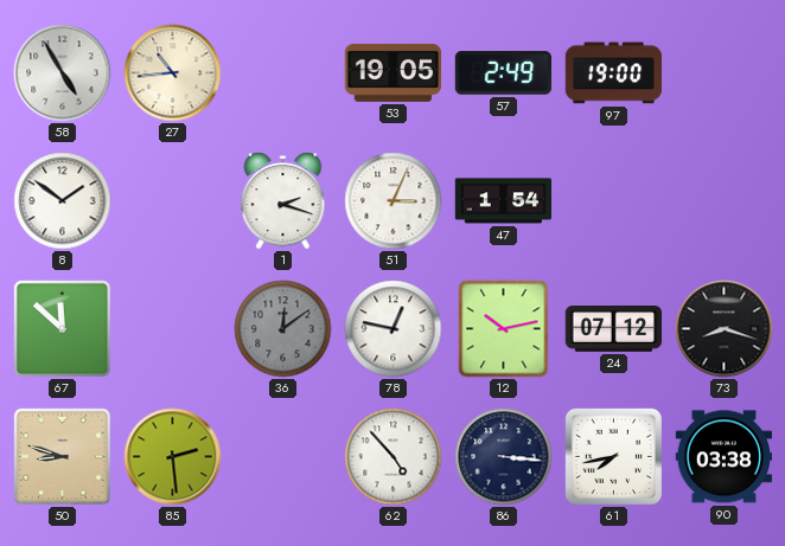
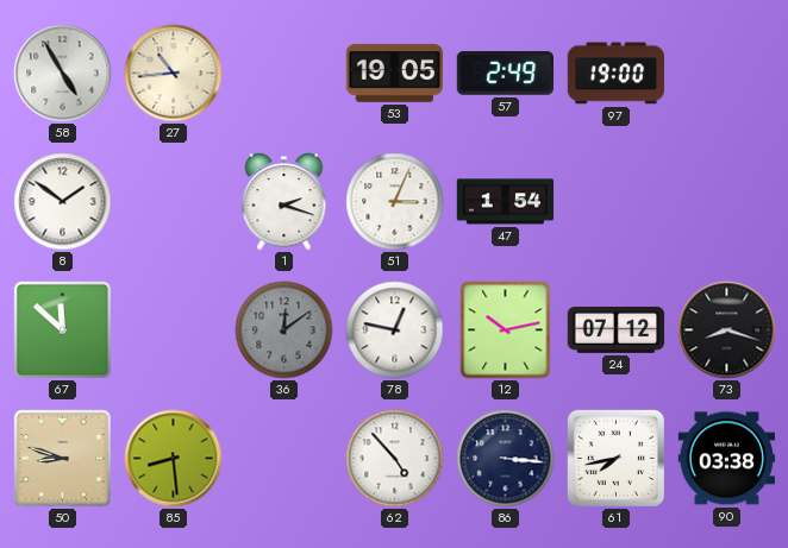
85: 2:29 -> 8:29
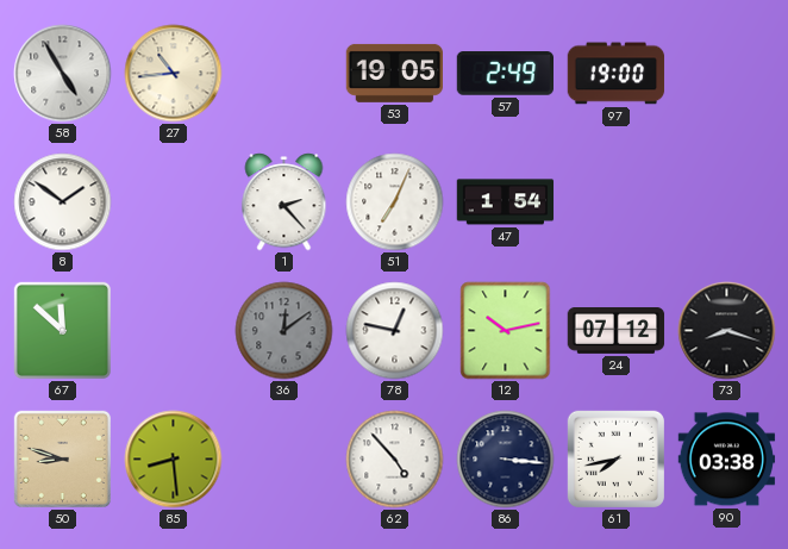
1: 2:18 -> 2:23
51: 3:04 -> 7:04
